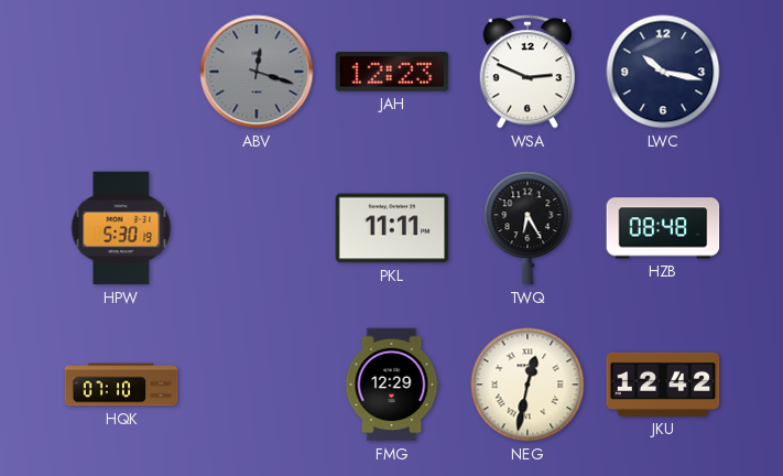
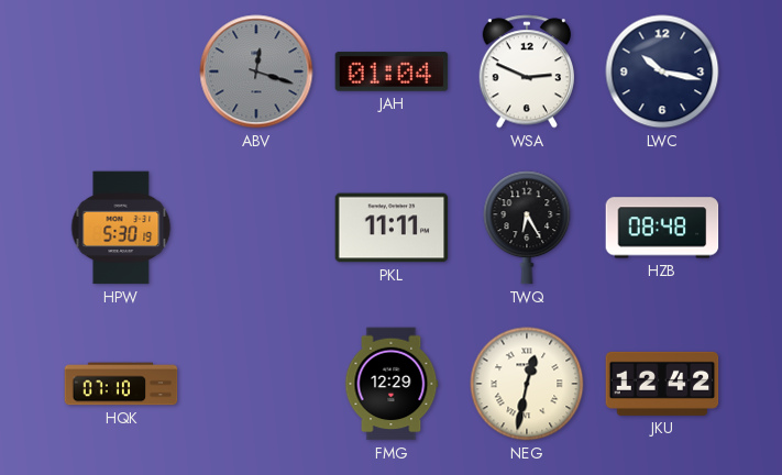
JAH: 12:23 -> 01:04
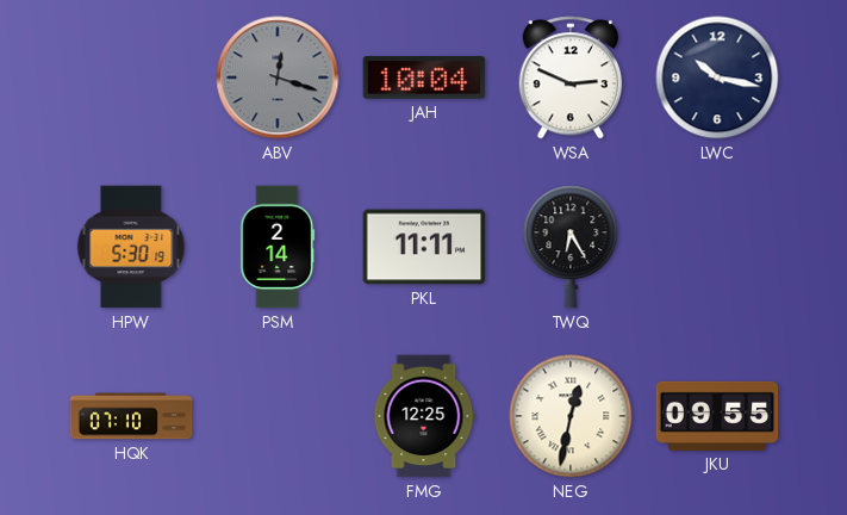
JAH: 01:04 -> 10:04
PSM: none -> 2:14
HZB: 08:48 -> none
FMG: 12:29 -> 12:25
JKU: 12:42 -> 09:55
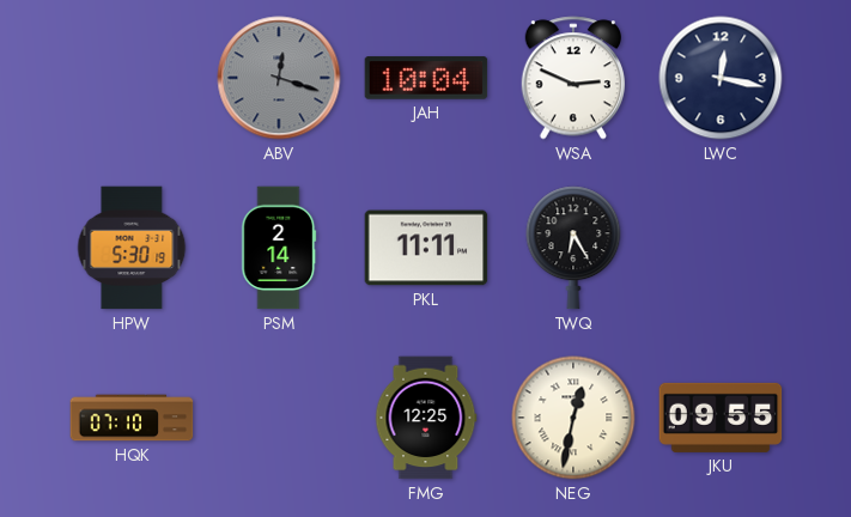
LWC: 10:17 -> 12:17
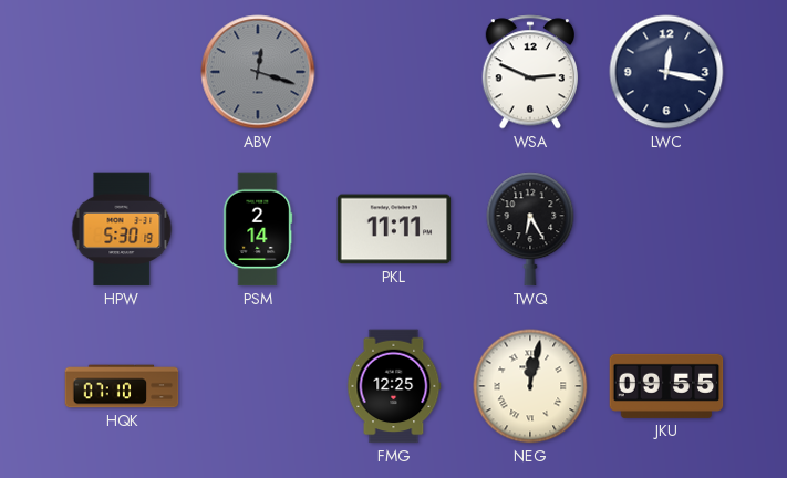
JAH: 10:04 -> none
NEG: 12:32 -> 12:02
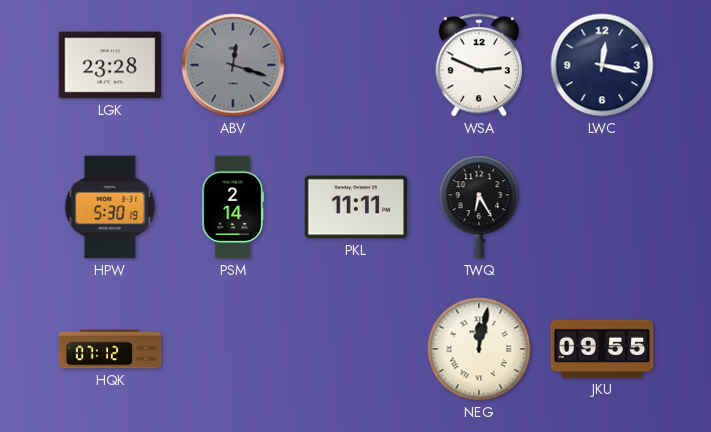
LGK: none -> 23:28
HQK: 07:10 -> 07:12
FMG: 12:25 -> none
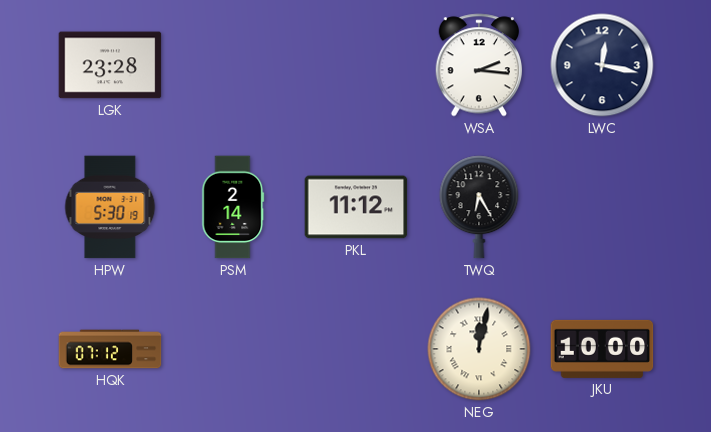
ABV: 12:18 -> none
WSA: 2:49 -> 2:16
PKL: 11:11 -> 11:12
JKU: 09:55 -> 10:00
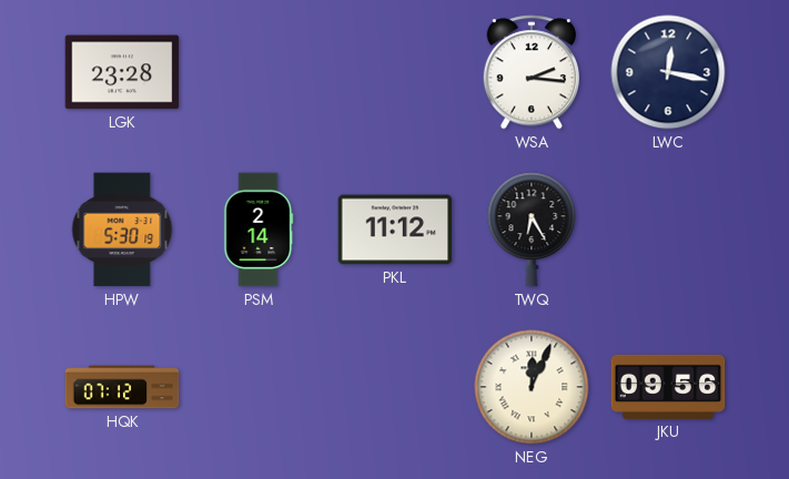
NEG: 12:02 -> 12:04
JKU: 10:00 -> 09:56
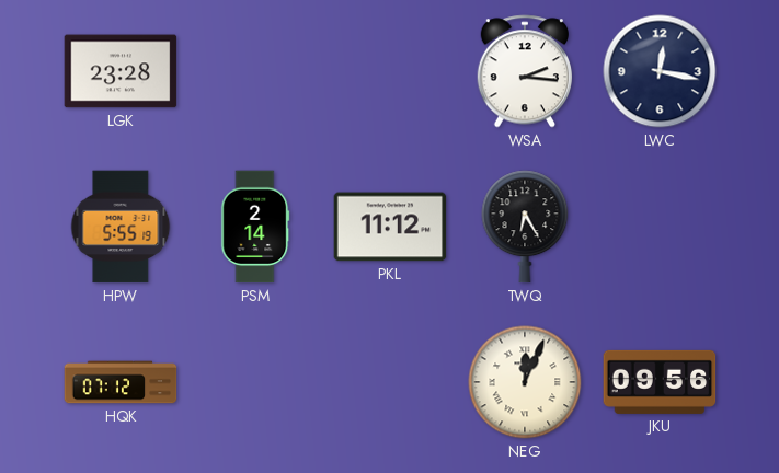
HPW: 5:30 -> 5:55
